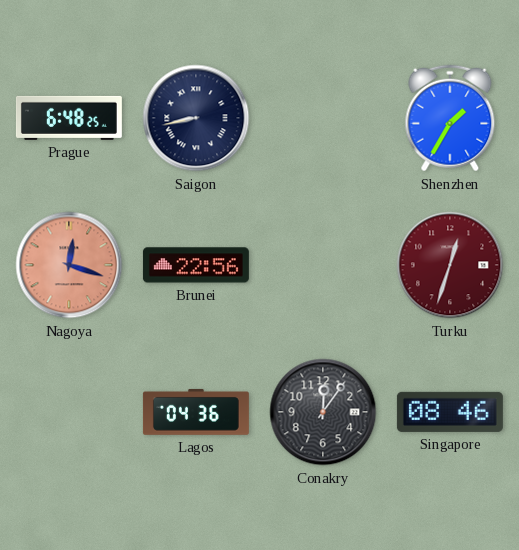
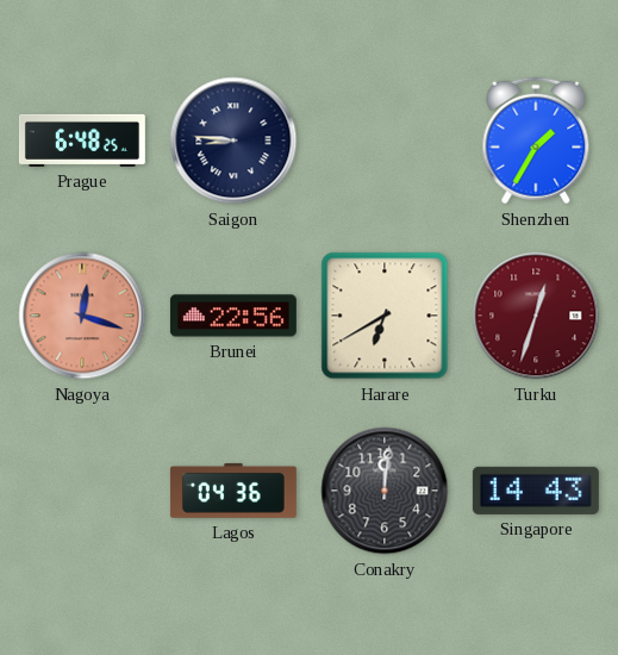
Saigon: 8:43 -> 8:46
Harare: none -> 6:40
Conakry: 12:06 -> 12:01
Singapore: 08:46 -> 14:43
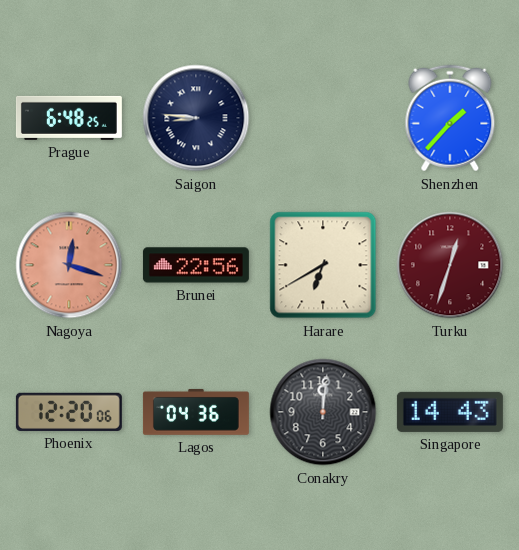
Shenzhen: 1:35 -> 1:37
Phoenix: none -> 12:20
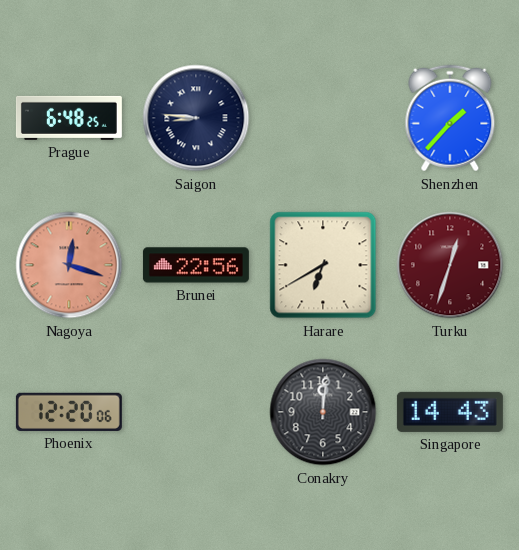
Lagos: 04:36 -> none
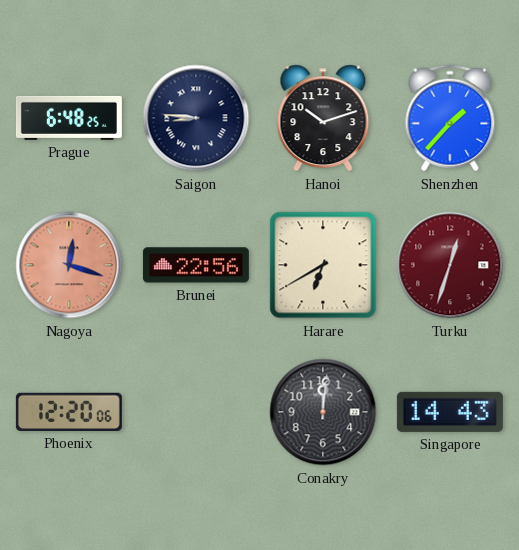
Hanoi: none -> 10:12
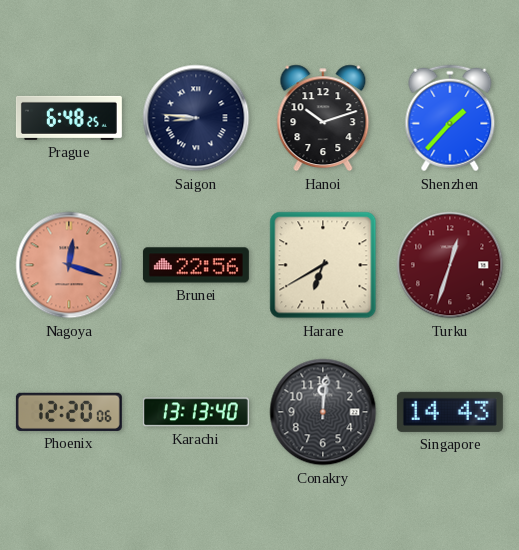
Karachi: none -> 13:13
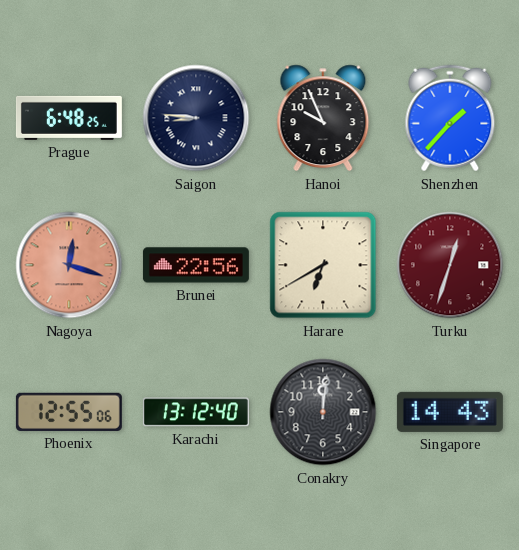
Hanoi: 10:12 -> 9:56
Phoenix: 12:20 -> 12:55
Karachi: 13:13 -> 13:12
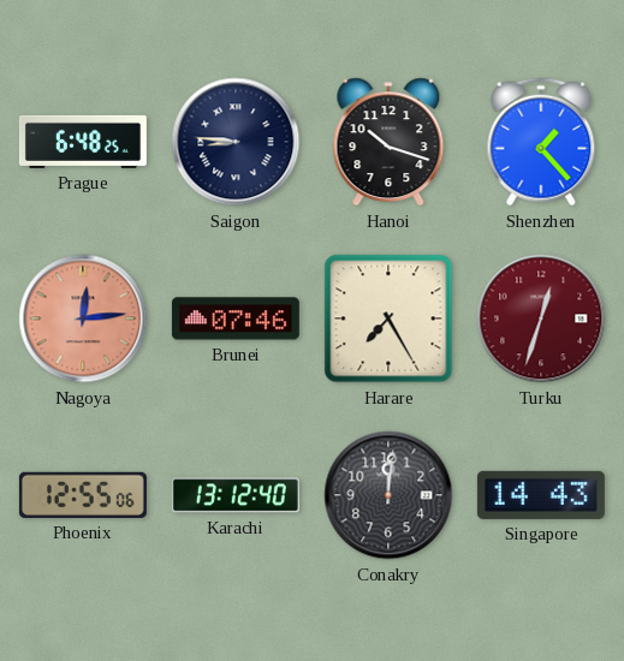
Hanoi: 9:56 -> 10:18
Shenzhen: 1:37 -> 1:23
Nagoya: 12:18 -> 12:14
Brunei: 22:56 -> 07:46
Harare: 6:40 -> 7:25
